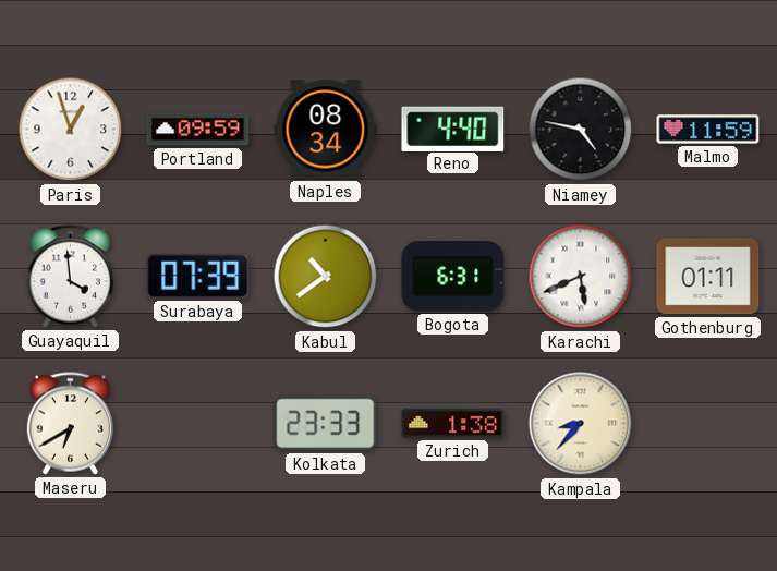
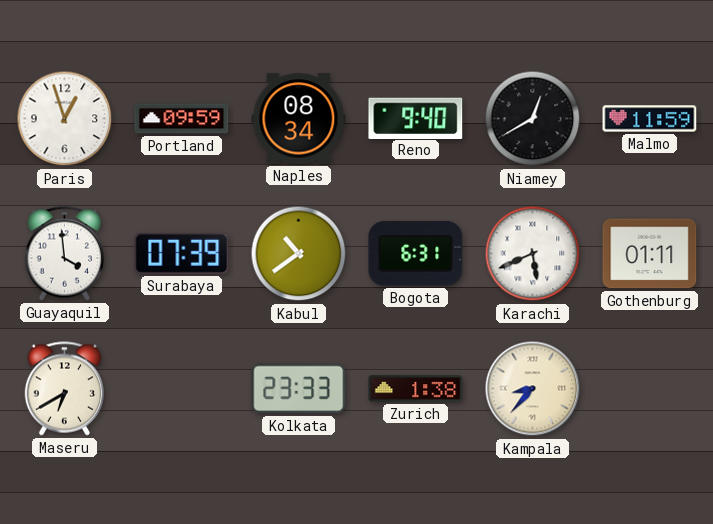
Reno: 4:40 -> 9:40
Niamey: 4:47 -> 12:40
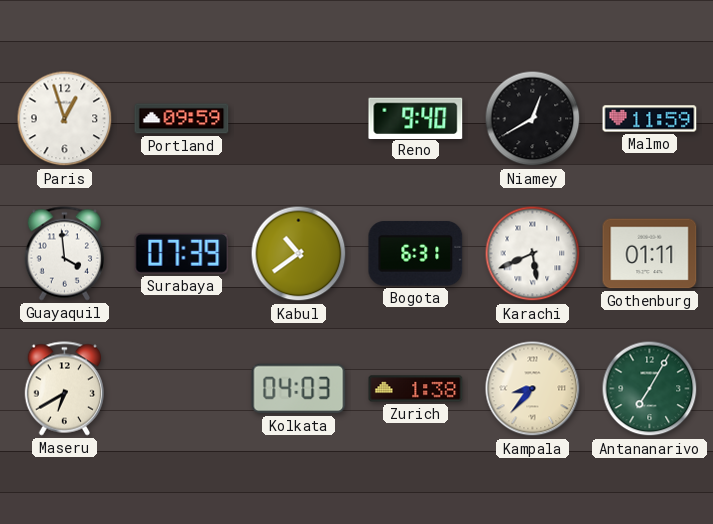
Naples: 08:34 -> none
Kolkata: 23:33 -> 04:03
Antananarivo: none -> 7:05
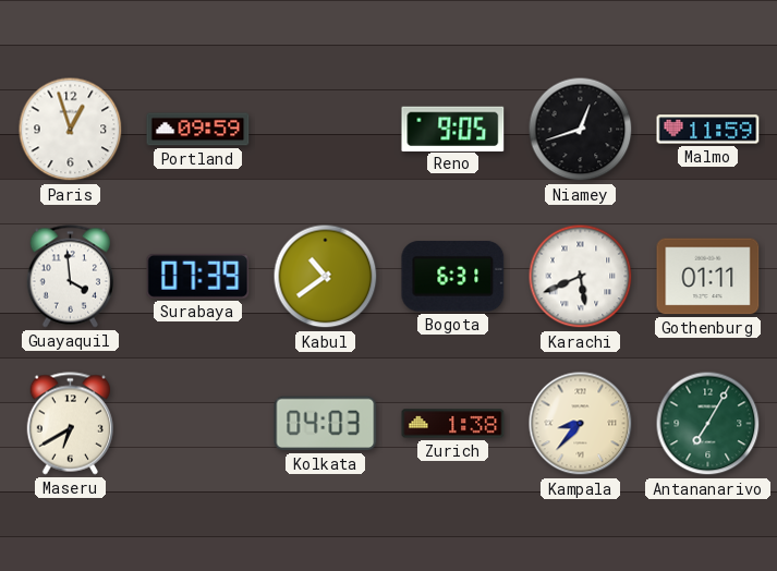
Reno: 9:40 -> 9:05
Niamey: 12:40 -> 12:42
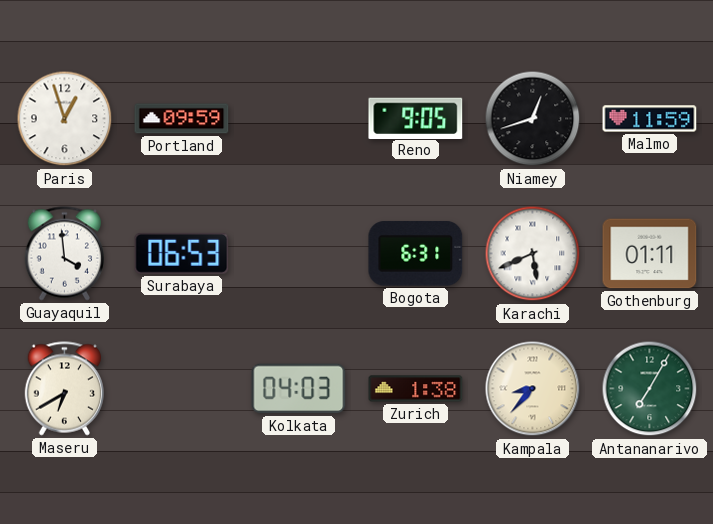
Surabaya: 07:39 -> 06:53
Kabul: 10:39 -> none
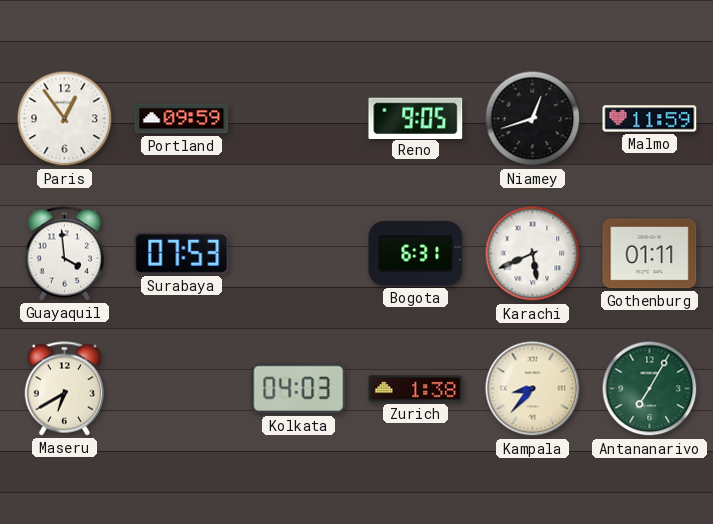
Paris: 12:57 -> 12:54
Surabaya: 06:53 -> 07:53
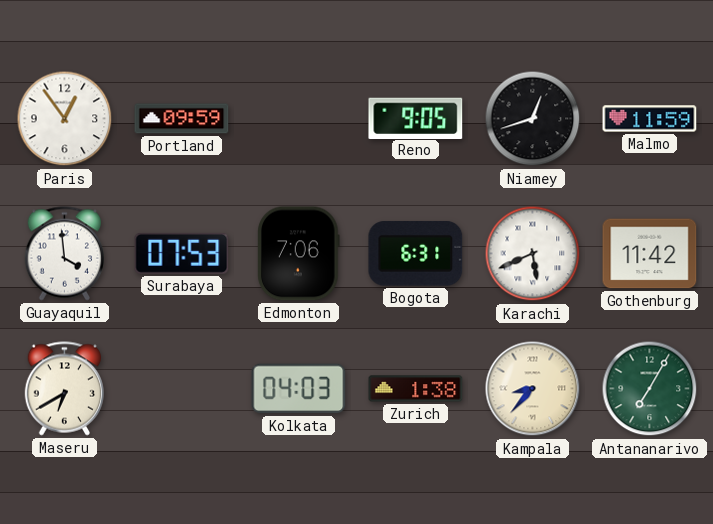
Edmonton: none -> 7:06
Gothenburg: 01:11 -> 11:42
